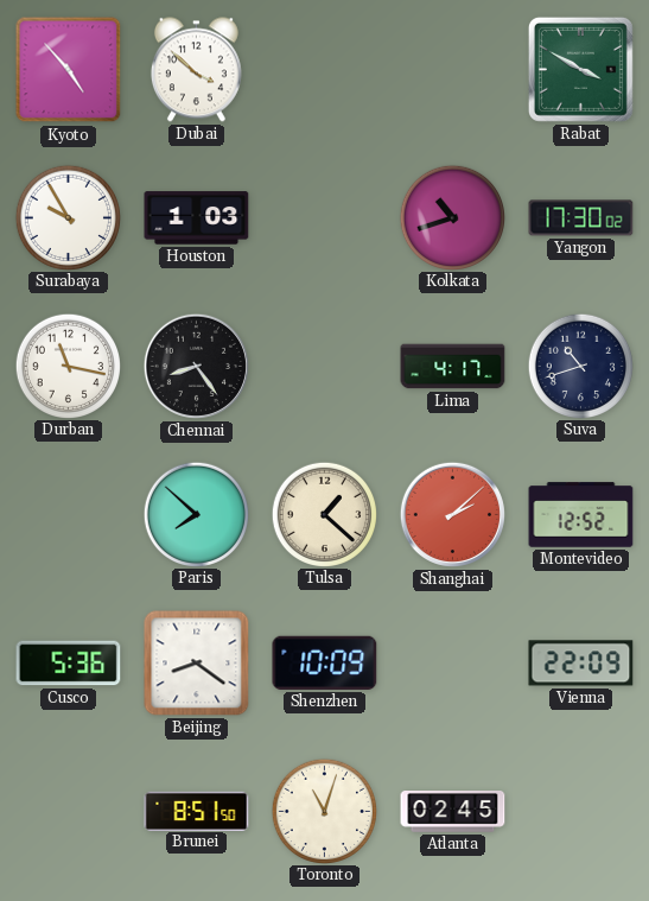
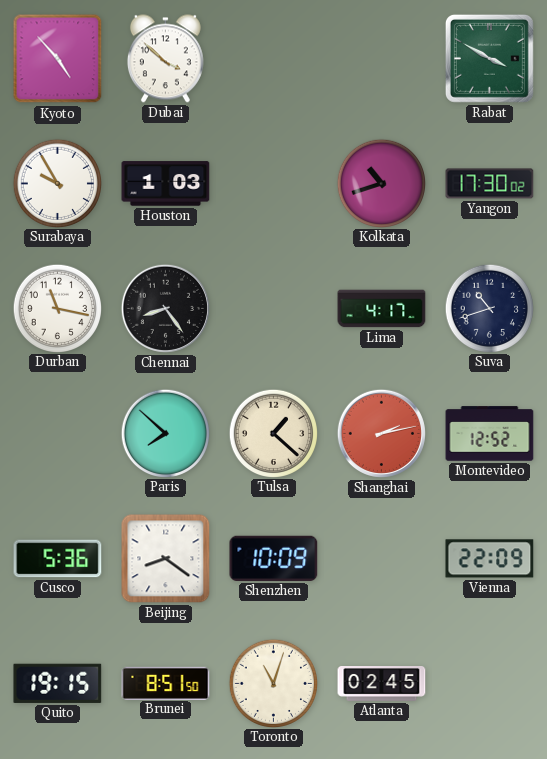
Shanghai: 2:08 -> 2:13
Quito: none -> 19:15
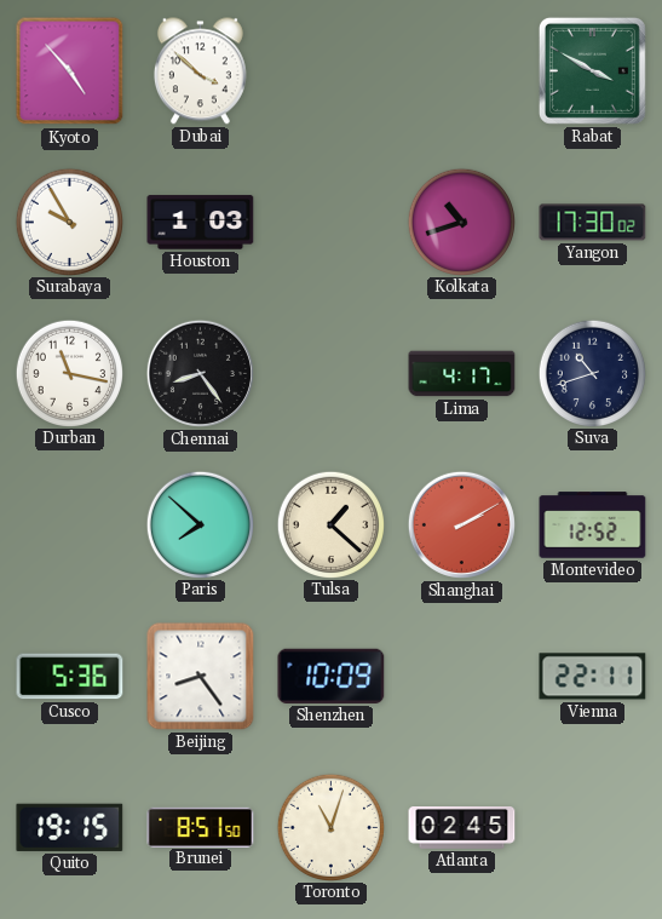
Shanghai: 2:13 -> 2:10
Beijing: 8:21 -> 8:24
Vienna: 22:09 -> 22:11
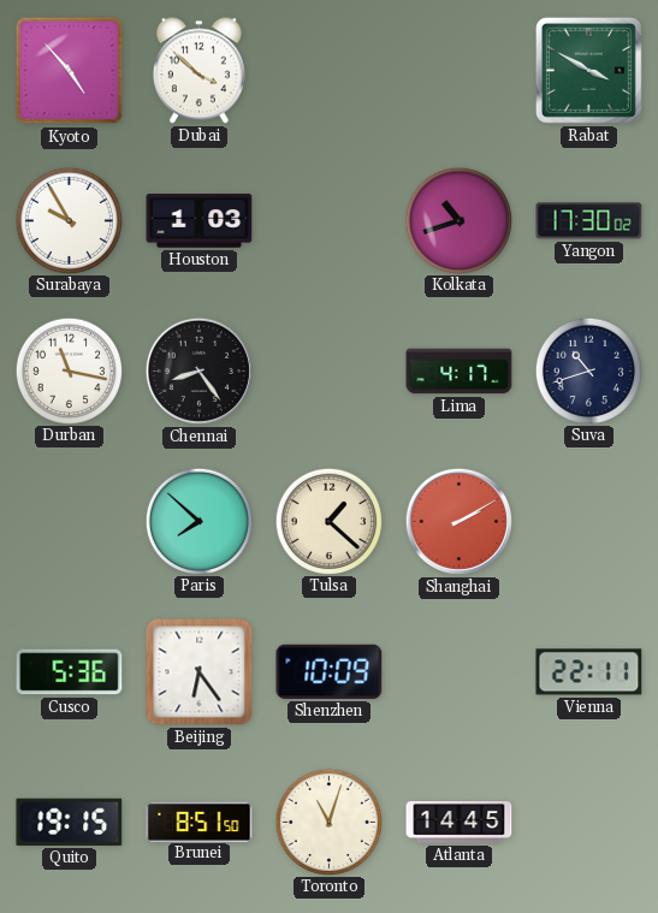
Montevideo: 12:52 -> none
Beijing: 8:24 -> 6:24
Atlanta: 02:45 -> 14:45
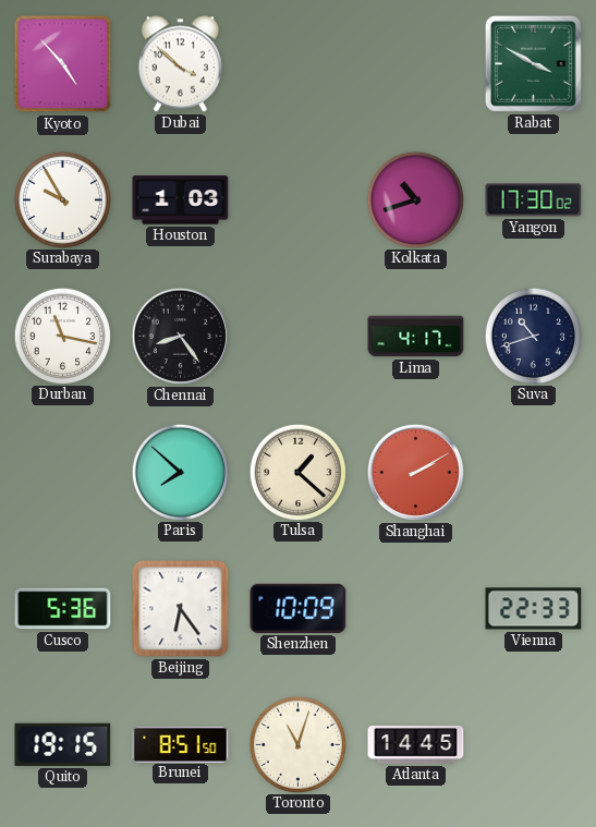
Vienna: 22:11 -> 22:33
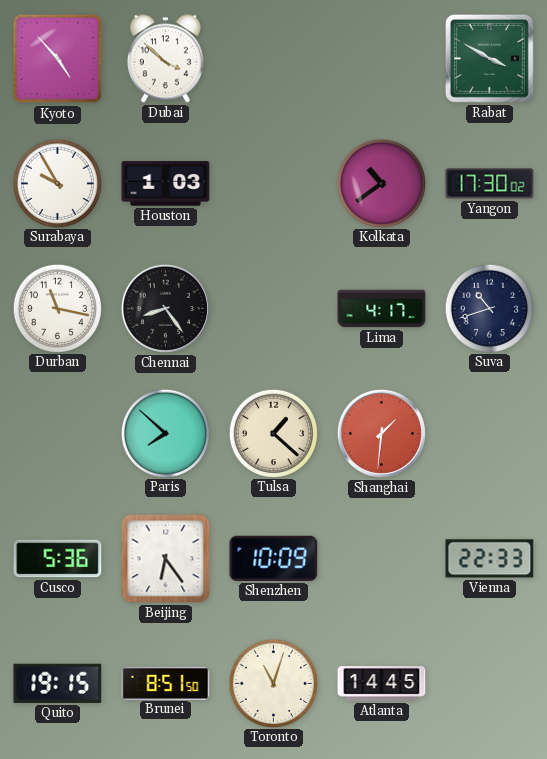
Kolkata: 10:42 -> 10:39
Shanghai: 2:10 -> 1:31
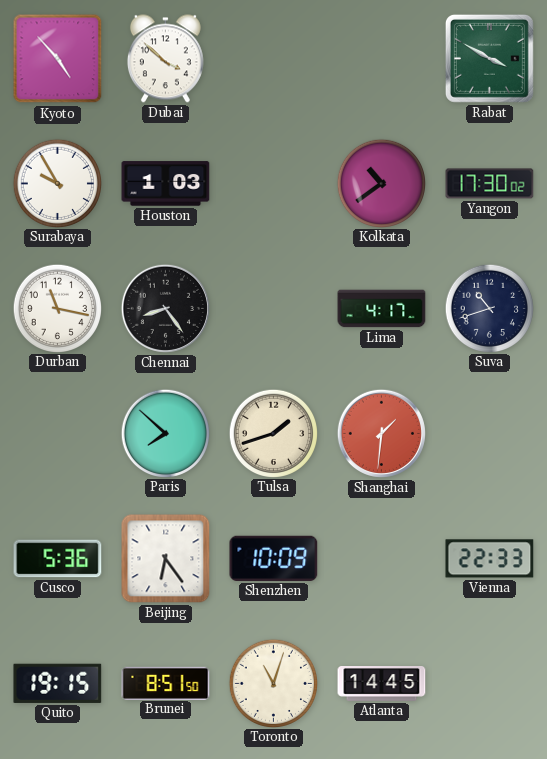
Tulsa: 1:22 -> 1:42
